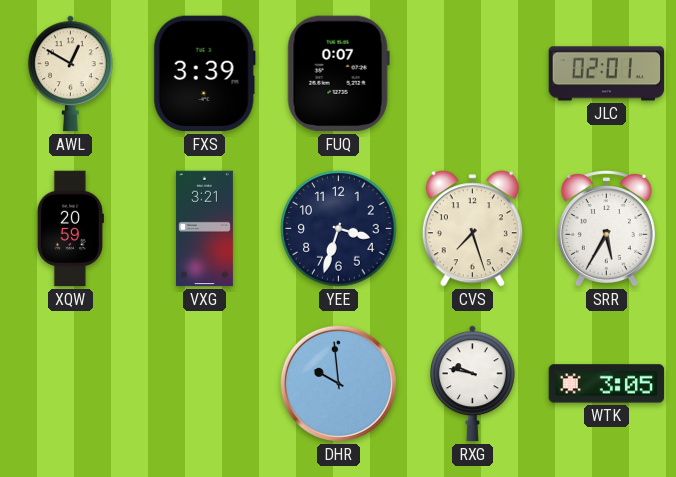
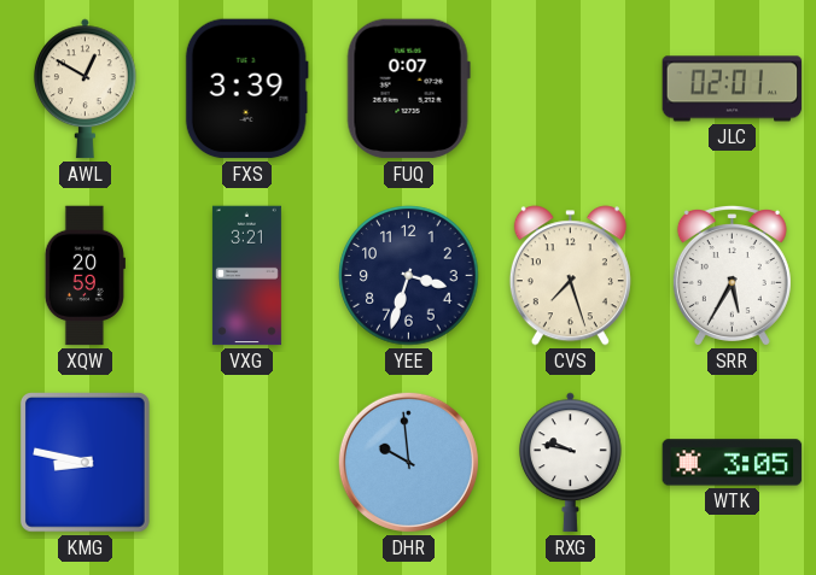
KMG: none -> 8:47
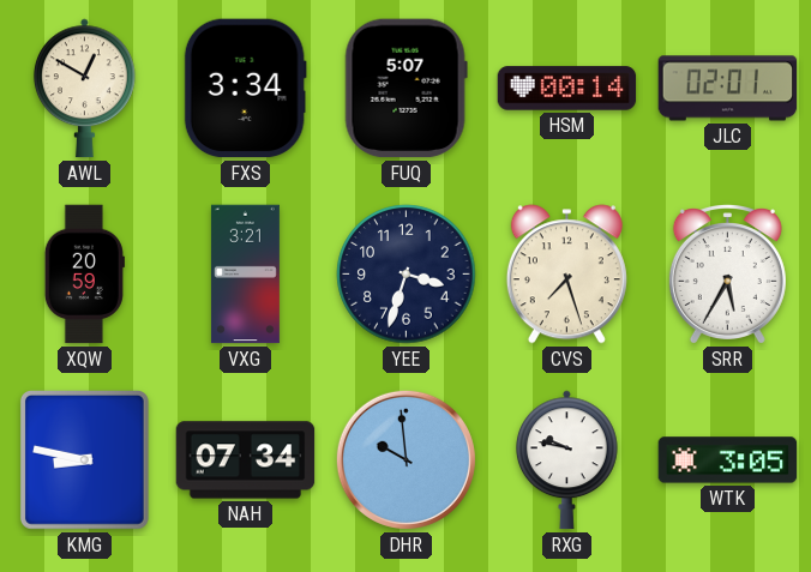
FXS: 3:39 -> 3:34
FUQ: 0:07 -> 5:07
HSM: none -> 00:14
NAH: none -> 07:34
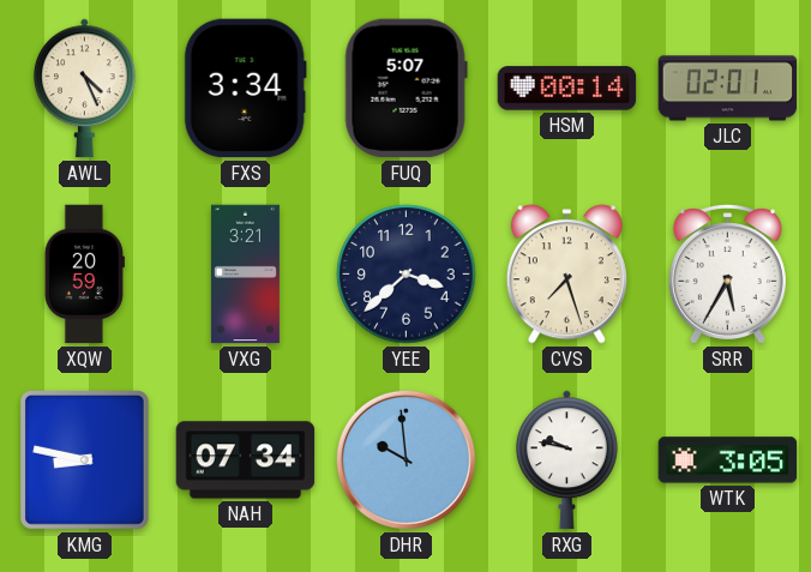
AWL: 12:50 -> 4:26
YEE: 3:33 -> 3:38
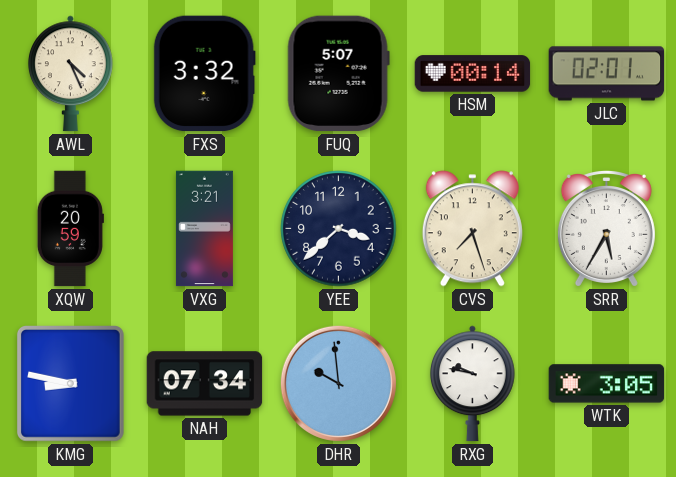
FXS: 3:34 -> 3:32
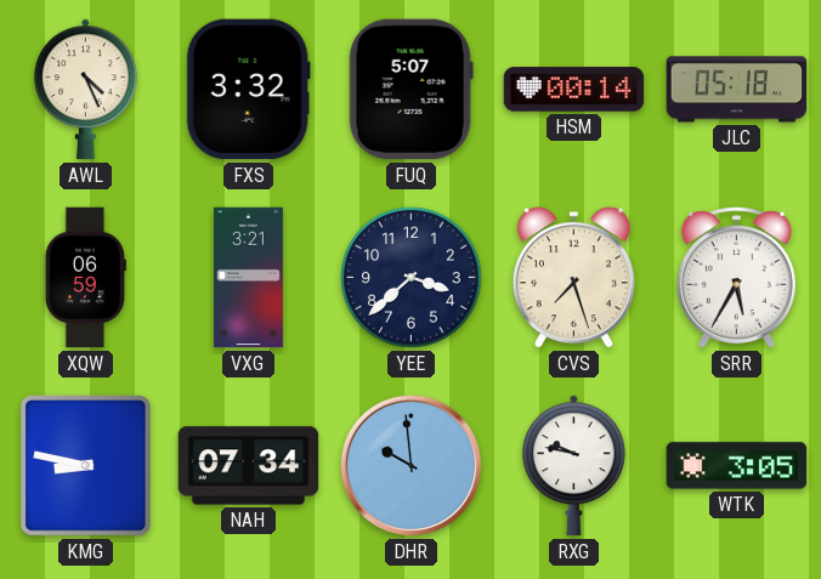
JLC: 02:01 -> 05:18
XQW: 20:59 -> 06:59
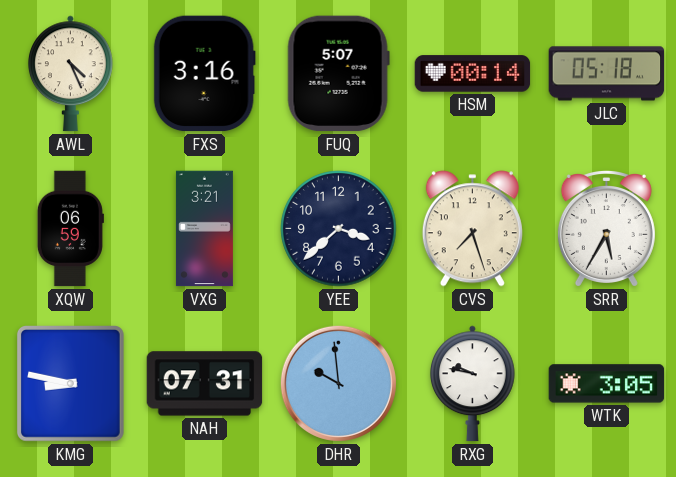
FXS: 3:32 -> 3:16
NAH: 07:34 -> 07:31
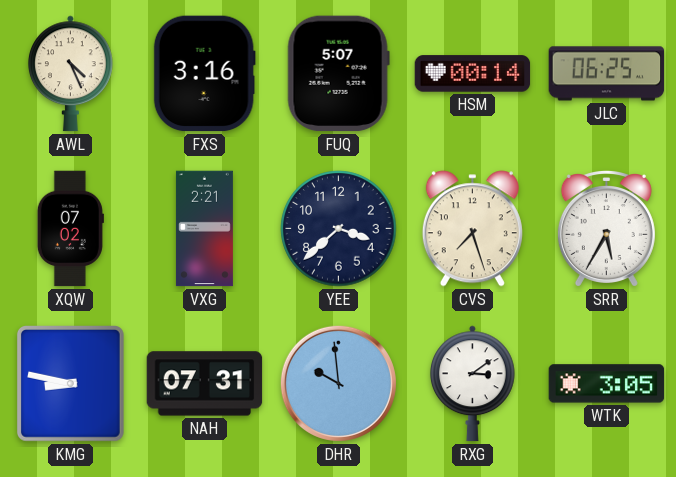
JLC: 05:18 -> 06:25
XQW: 06:59 -> 07:02
VXG: 3:21 -> 2:21
RXG: 9:47 -> 3:09
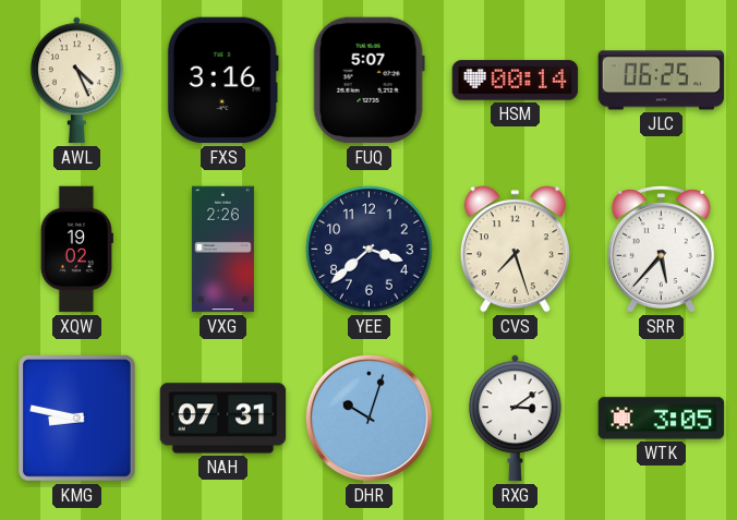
XQW: 07:02 -> 19:02
VXG: 2:21 -> 2:26
SRR: 5:35 -> 5:37
DHR: 9:59 -> 10:03
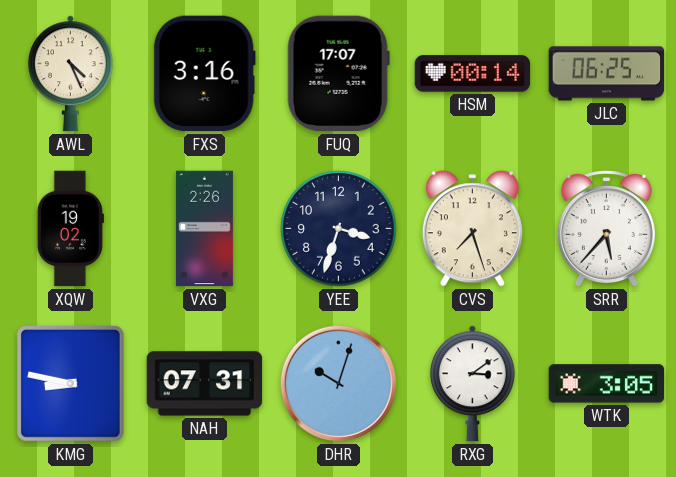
FUQ: 5:07 -> 17:07
YEE: 3:38 -> 3:33
